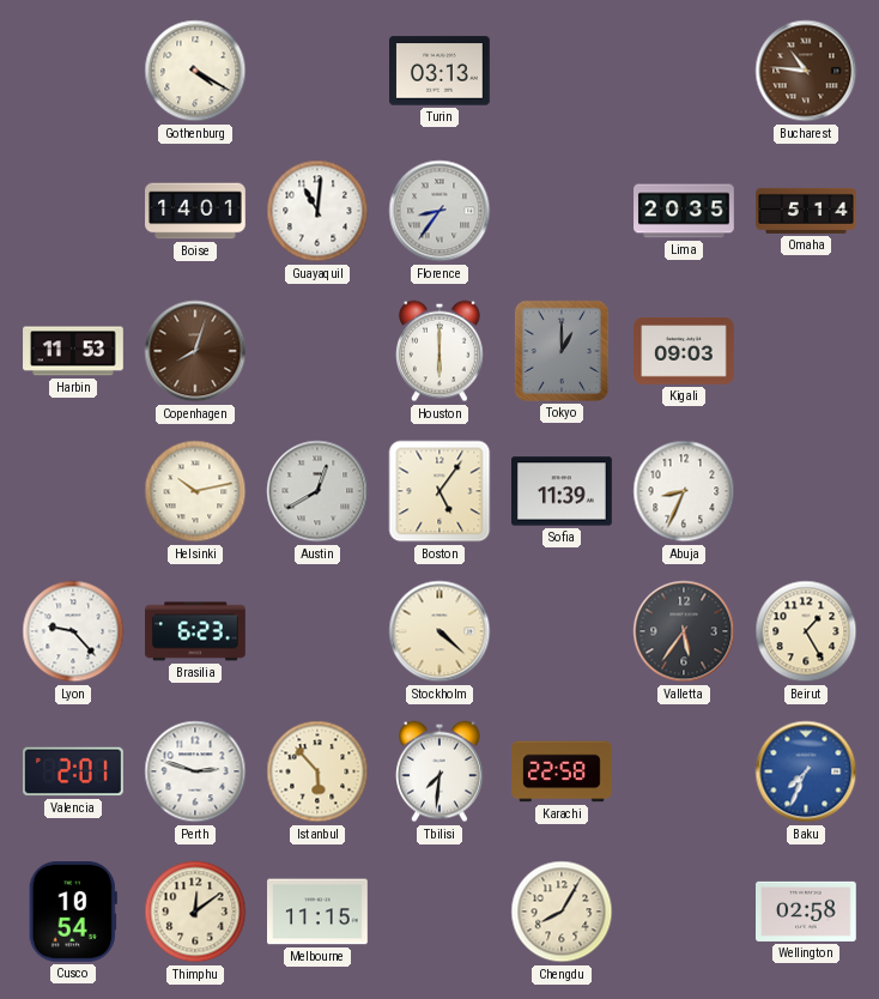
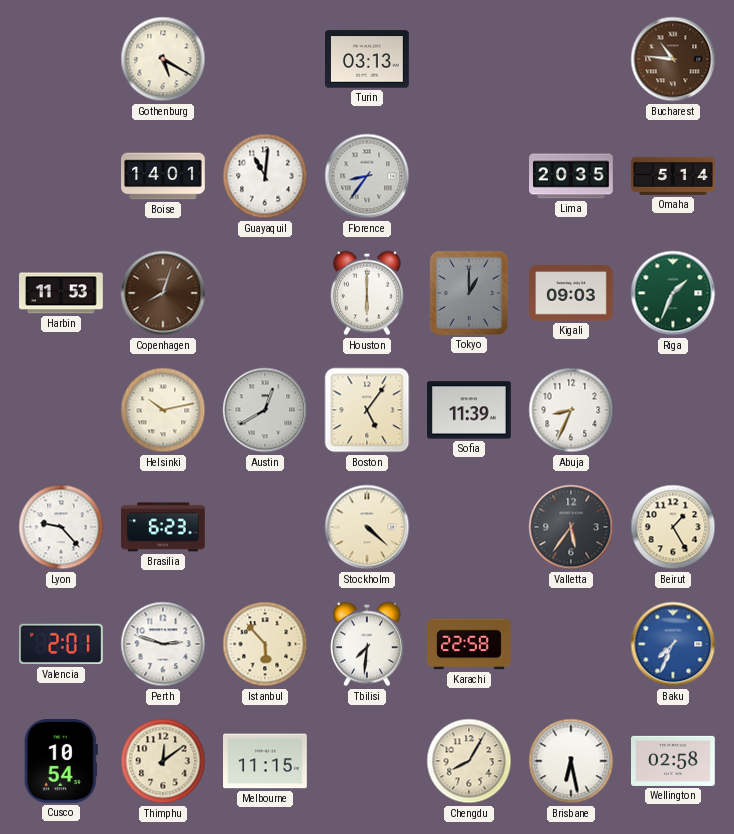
Gothenburg: 4:20 -> 5:20
Riga: none -> 1:34
Brisbane: none -> 6:28
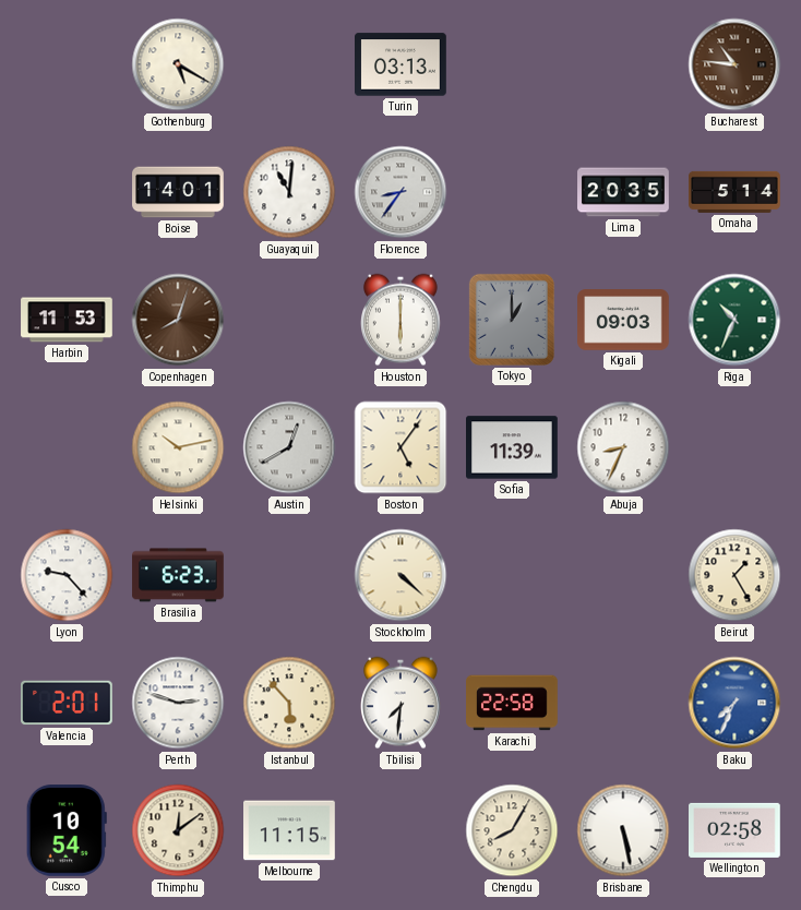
Riga: 1:34 -> 10:34
Valletta: 5:36 -> none
Brisbane: 6:28 -> 5:28
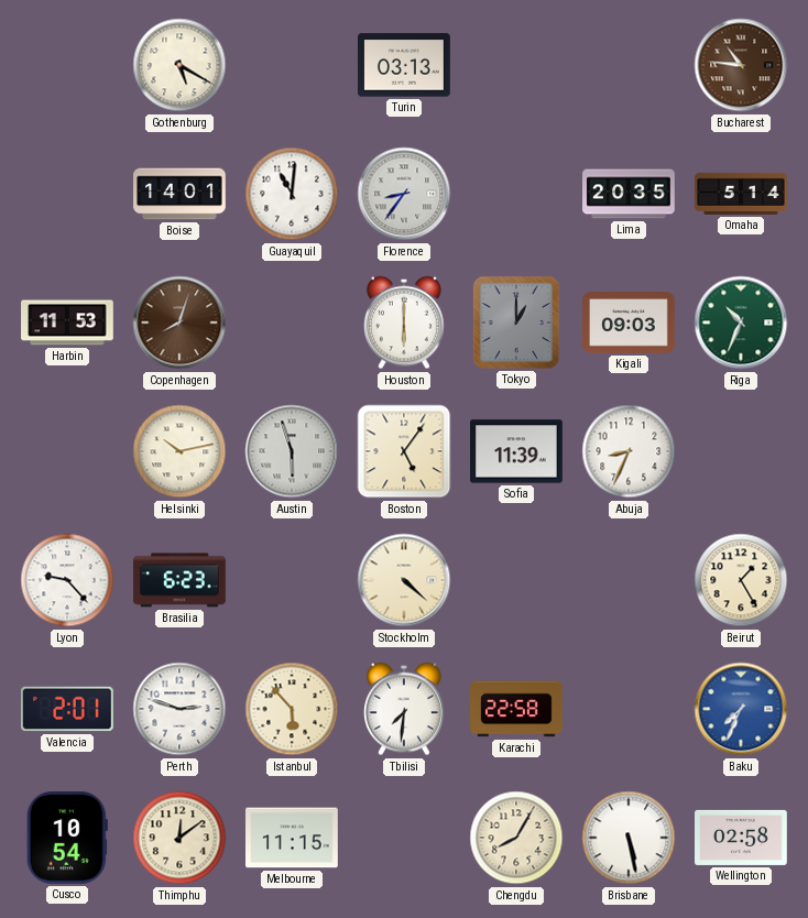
Austin: 12:40 -> 5:57
